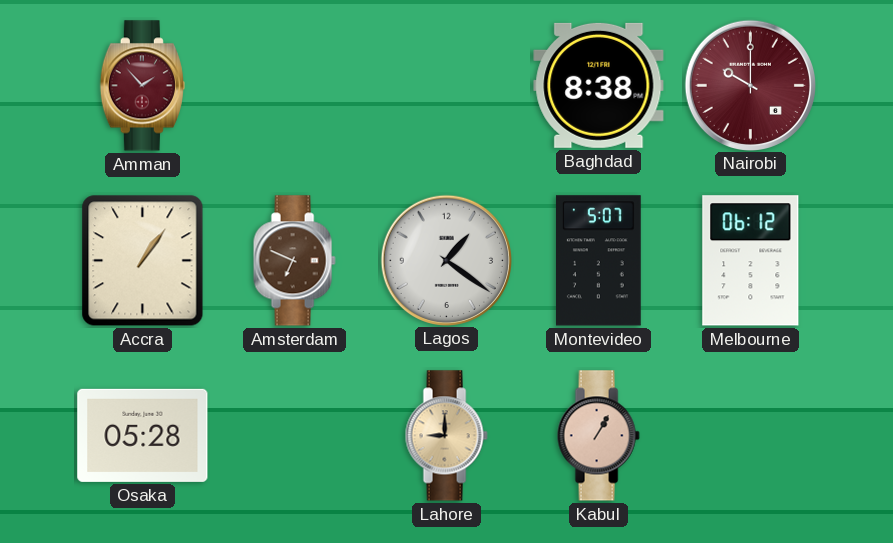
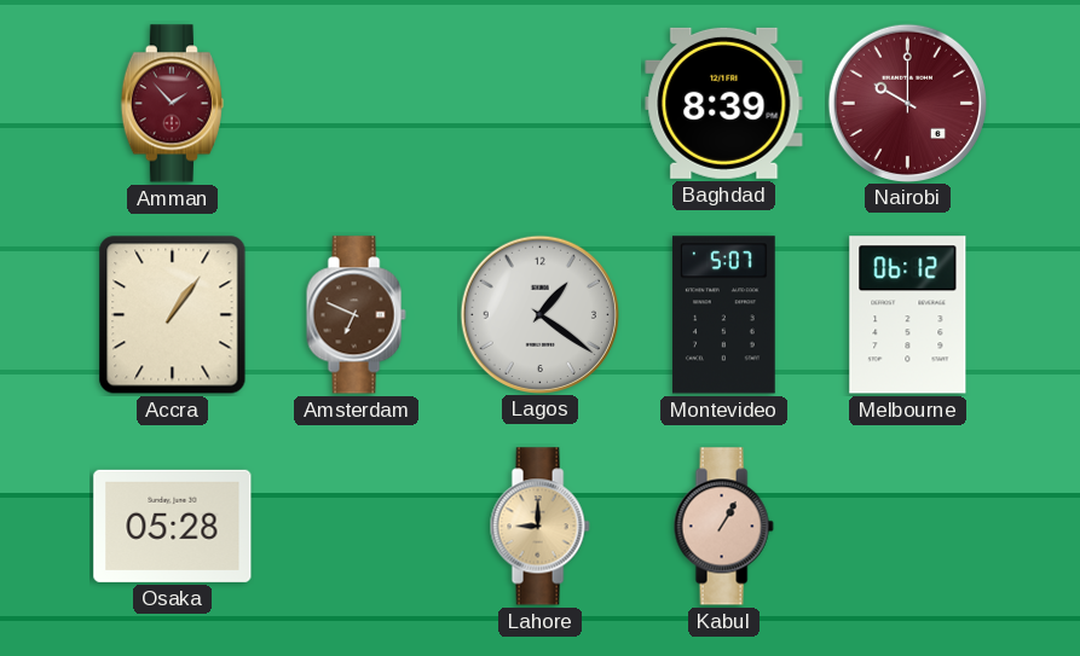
Baghdad: 8:38 -> 8:39
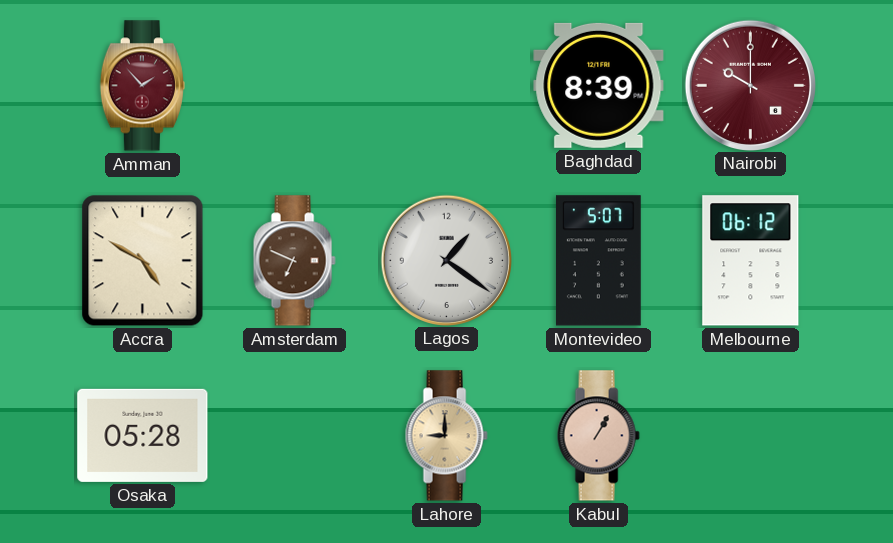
Accra: 1:06 -> 4:50
